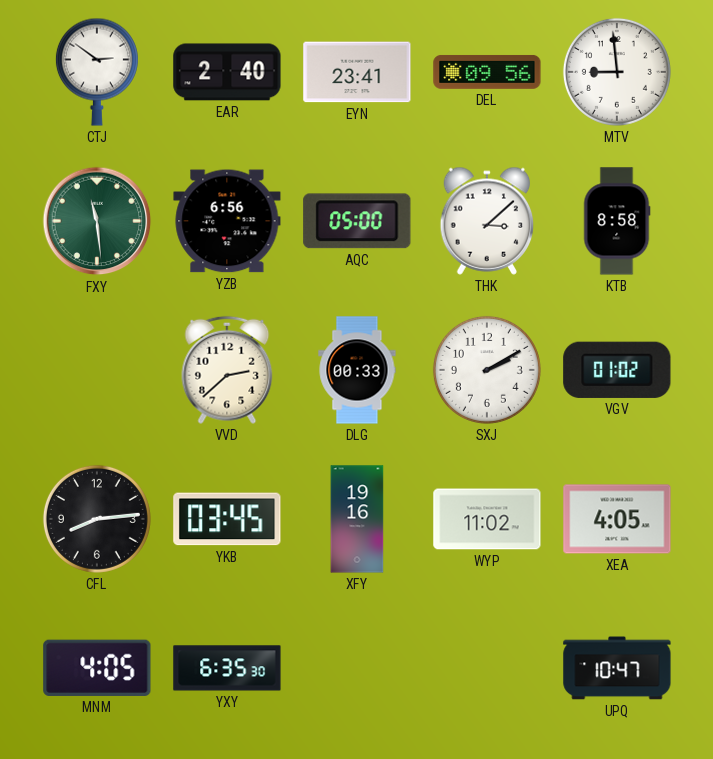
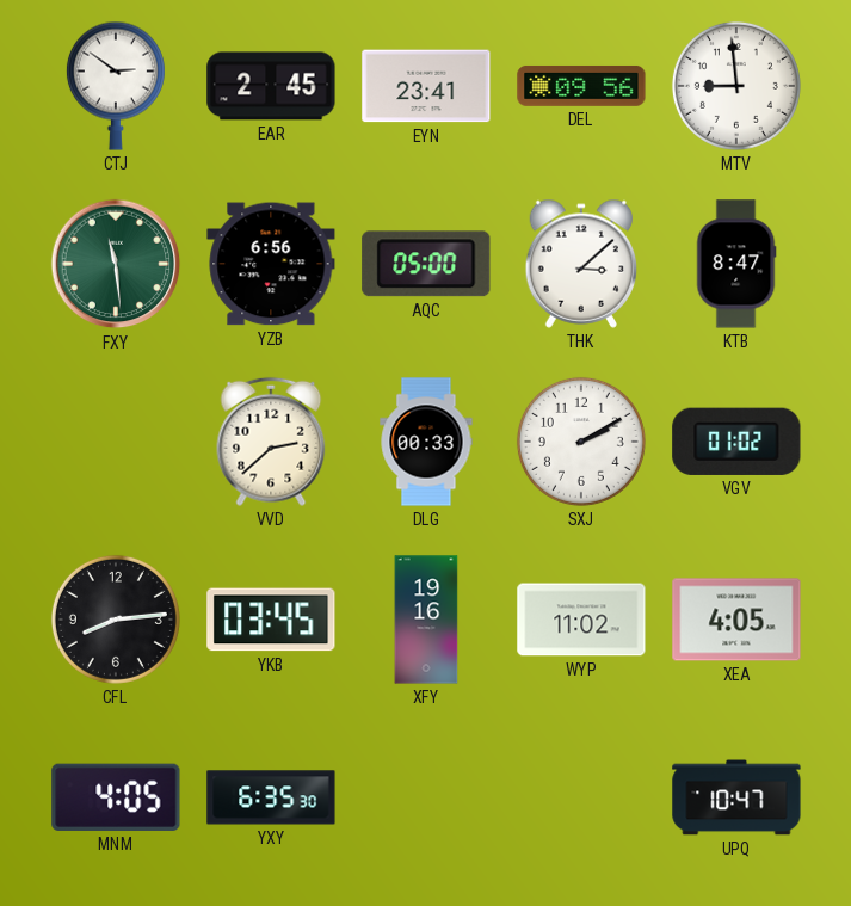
EAR: 2:40 -> 2:45
KTB: 8:58 -> 8:47
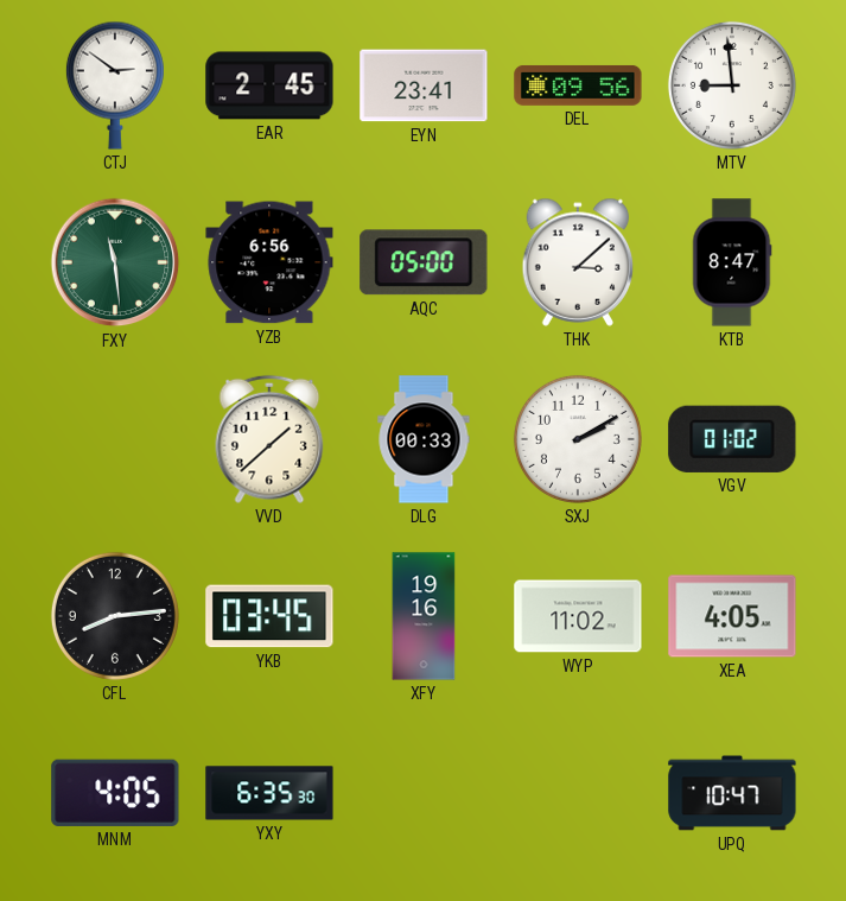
VVD: 2:38 -> 1:38
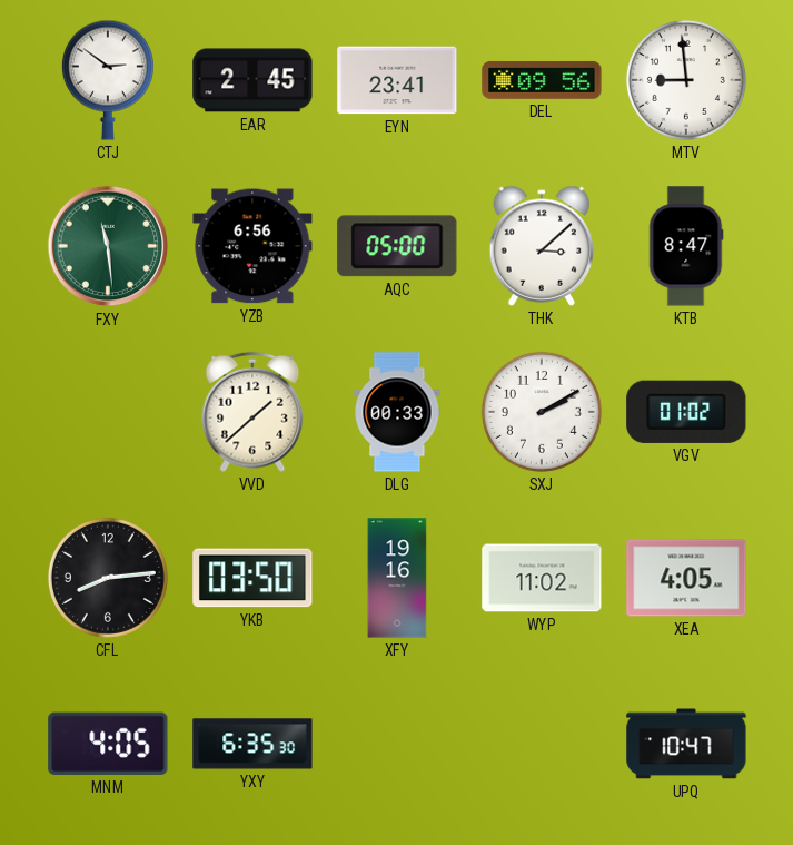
YKB: 03:45 -> 03:50
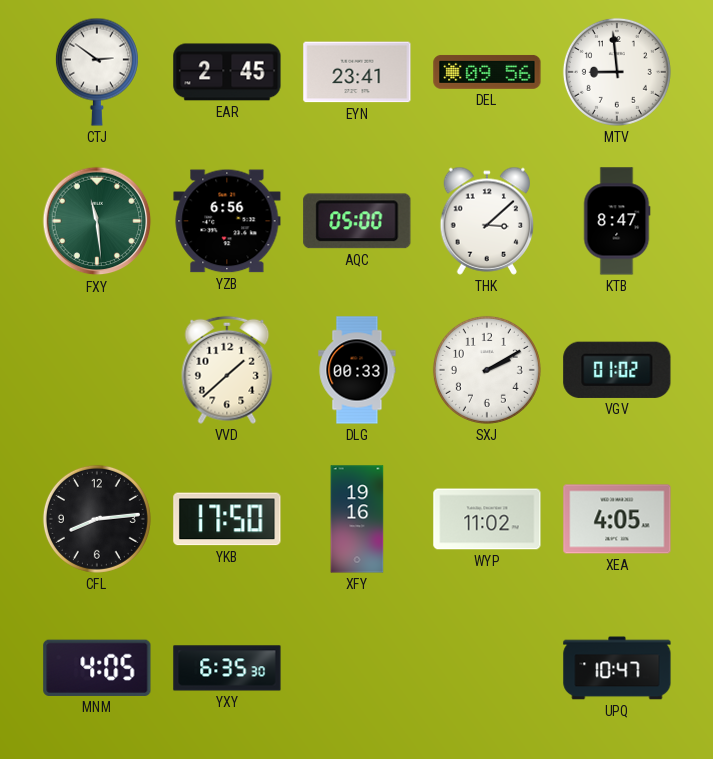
YKB: 03:50 -> 17:50
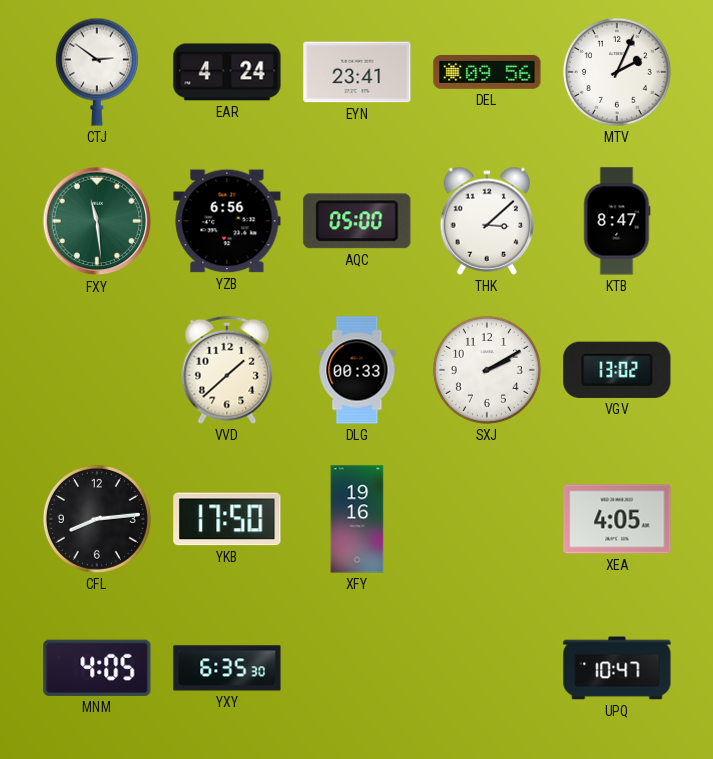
EAR: 2:45 -> 4:24
MTV: 8:59 -> 2:04
VGV: 01:02 -> 13:02
WYP: 11:02 -> none
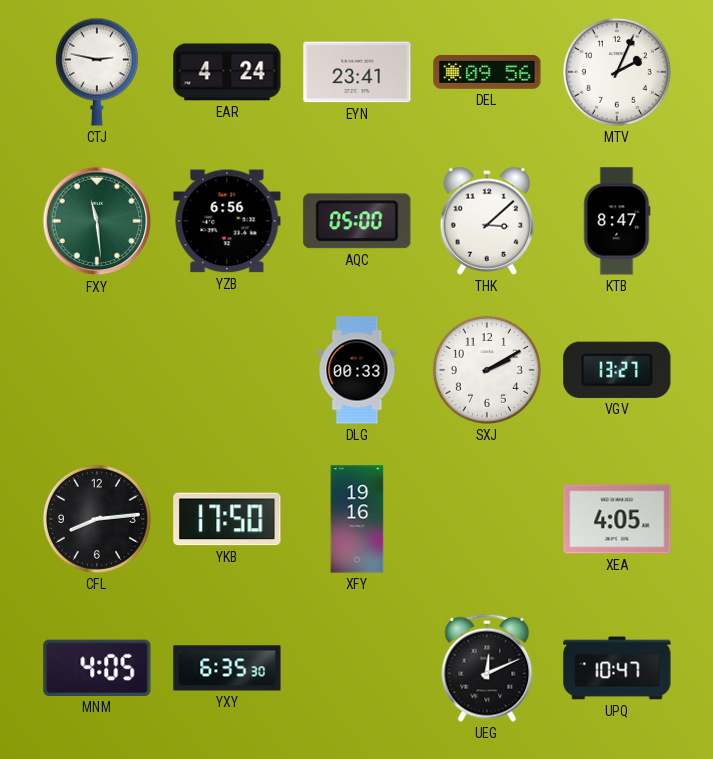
CTJ: 2:51 -> 2:47
VVD: 1:38 -> none
VGV: 13:02 -> 13:27
UEG: none -> 12:11
